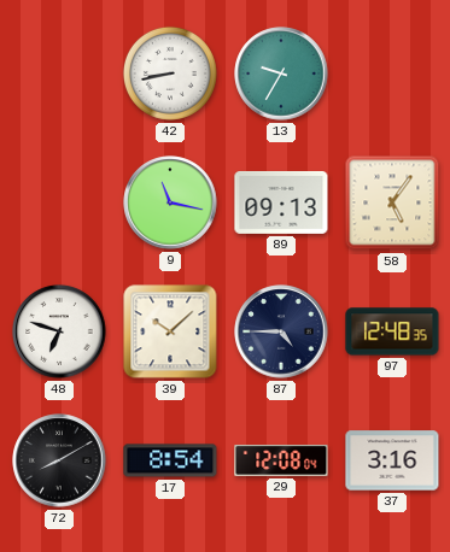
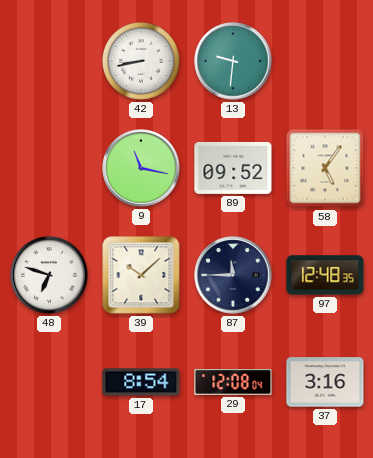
13: 9:35 -> 9:31
89: 09:13 -> 09:52
87: 4:45 -> 11:45
72: 8:10 -> none
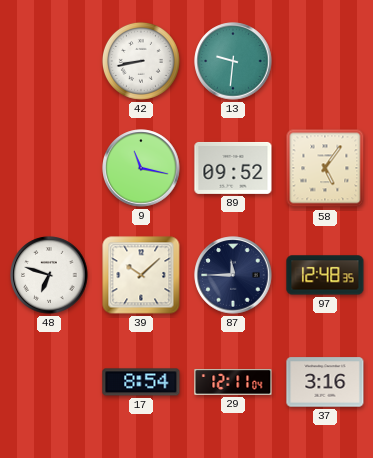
29: 12:08 -> 12:11
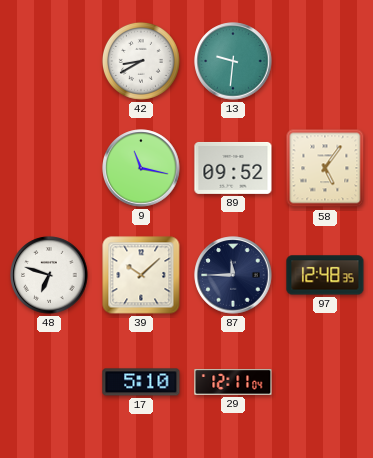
42: 8:43 -> 8:40
17: 8:54 -> 5:10
37: 3:16 -> none
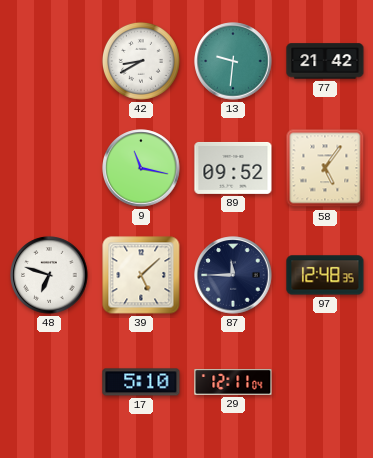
77: none -> 21:42
39: 10:08 -> 5:08
